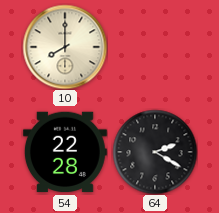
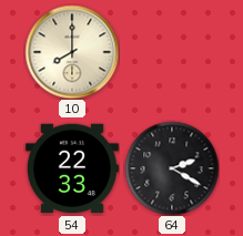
54: 22:28 -> 22:33
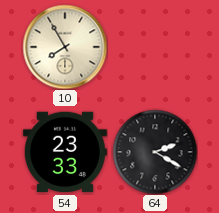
10: 8:00 -> 7:55
54: 22:33 -> 23:33
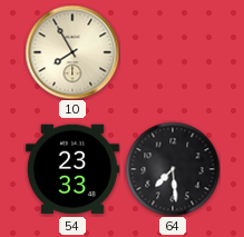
64: 2:20 -> 7:29
